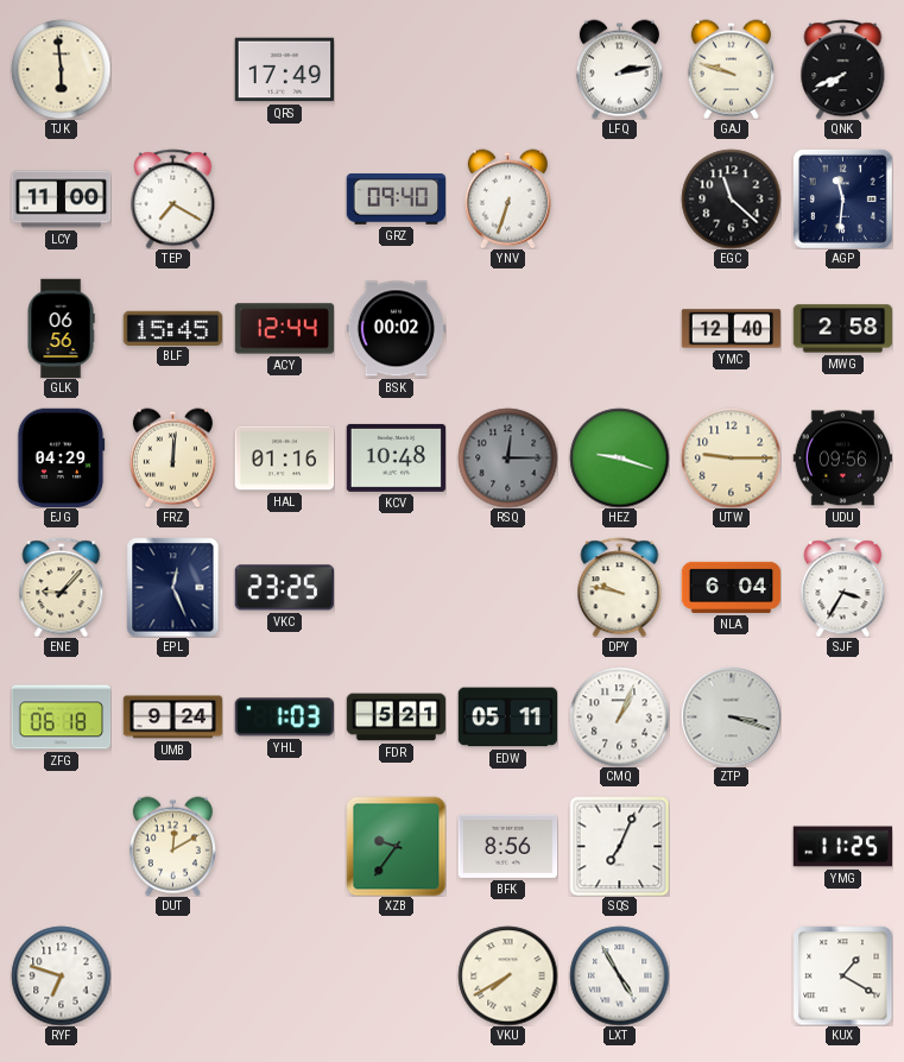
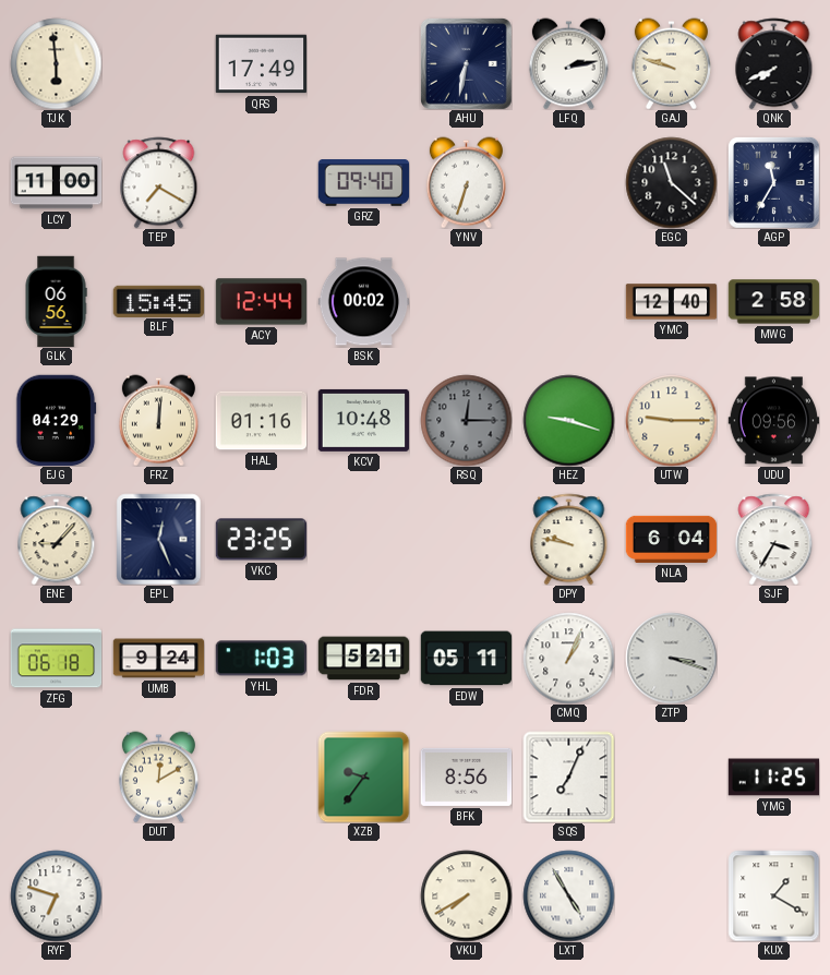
AHU: none -> 6:32
AGP: 11:31 -> 11:35
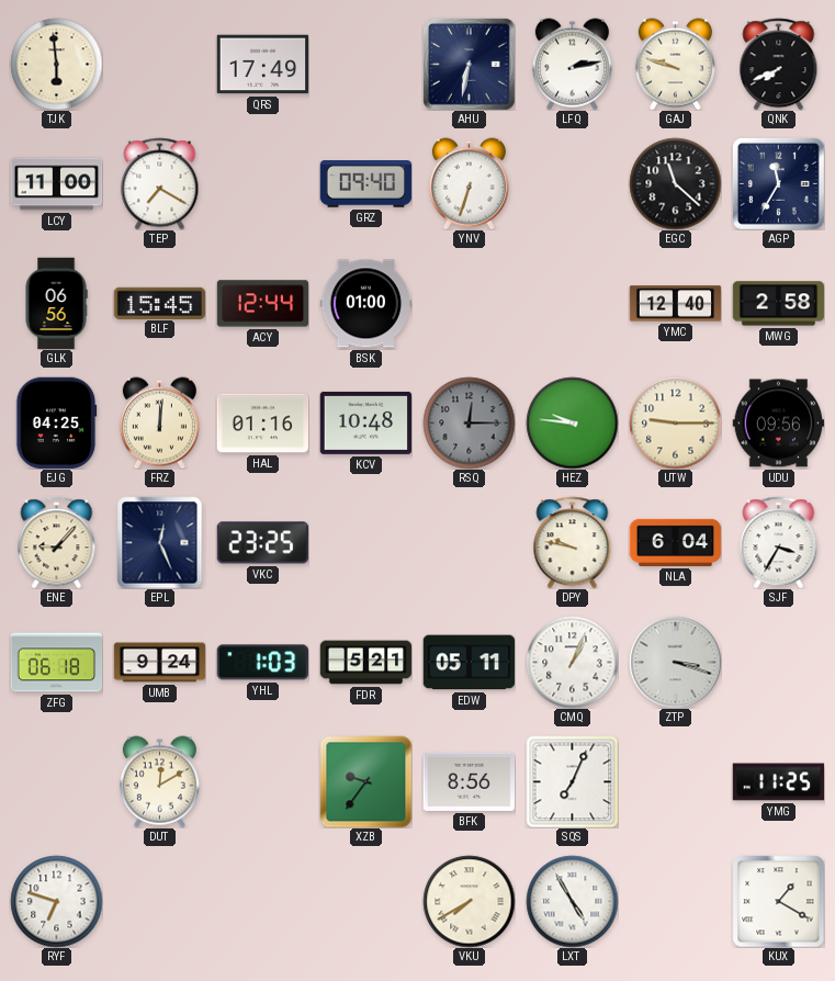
BSK: 00:02 -> 01:00
EJG: 04:29 -> 04:25
HEZ: 9:18 -> 9:46
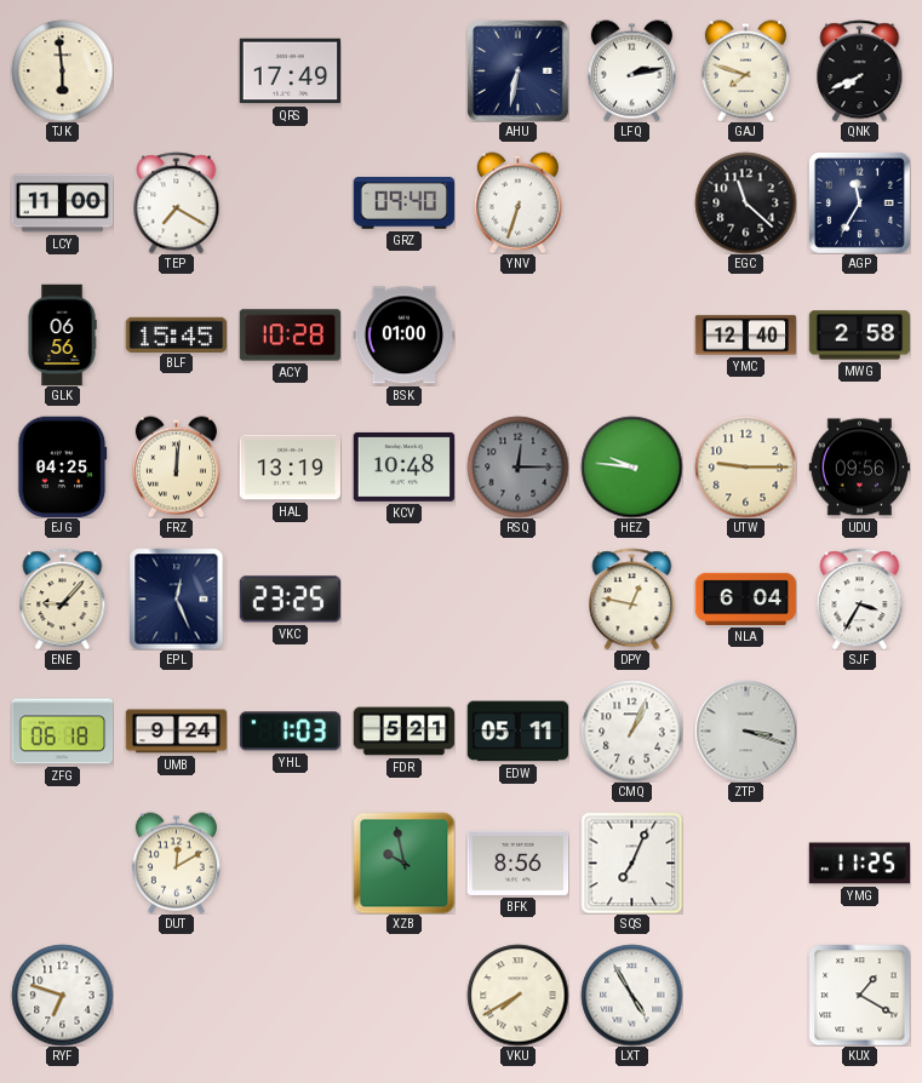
GAJ: 9:48 -> 7:48
ACY: 12:44 -> 10:28
HAL: 01:16 -> 13:19
DPY: 9:47 -> 12:47
XZB: 9:36 -> 9:58
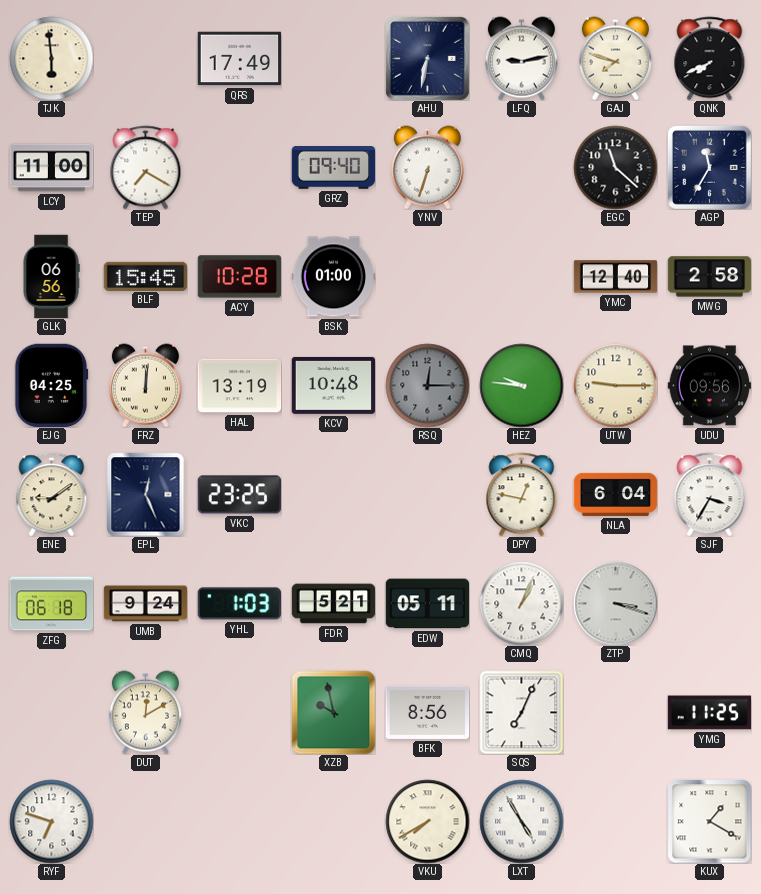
LFQ: 2:13 -> 9:13
ENE: 9:07 -> 9:09
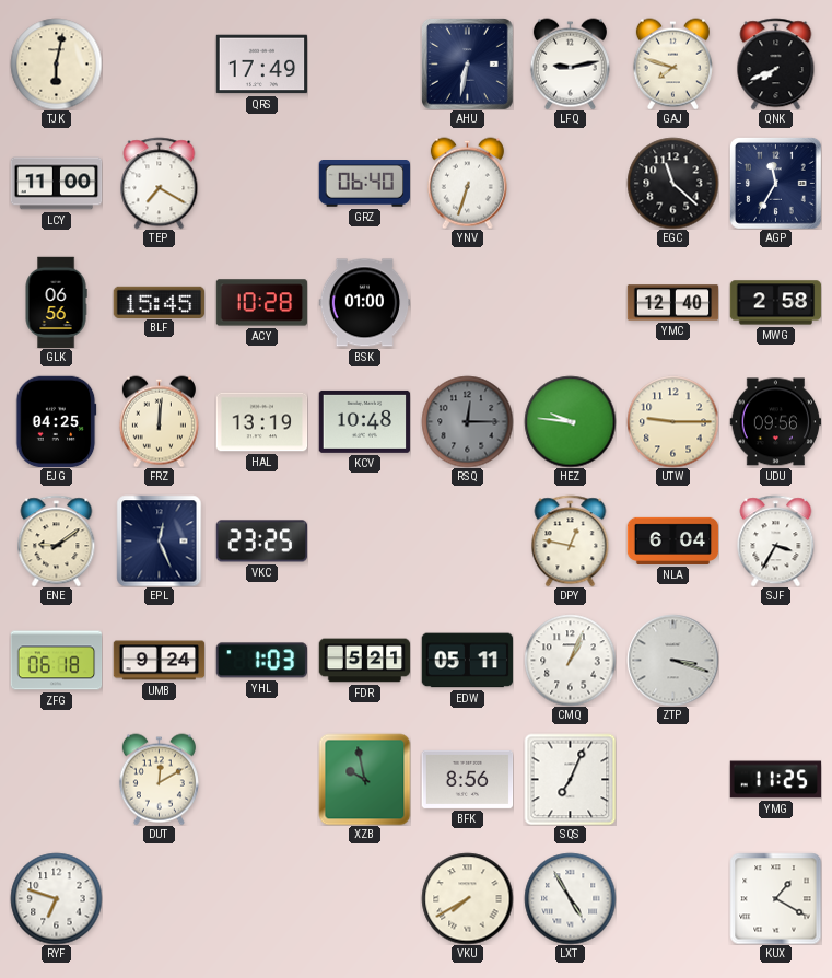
TJK: 5:59 -> 6:02
GRZ: 09:40 -> 06:40
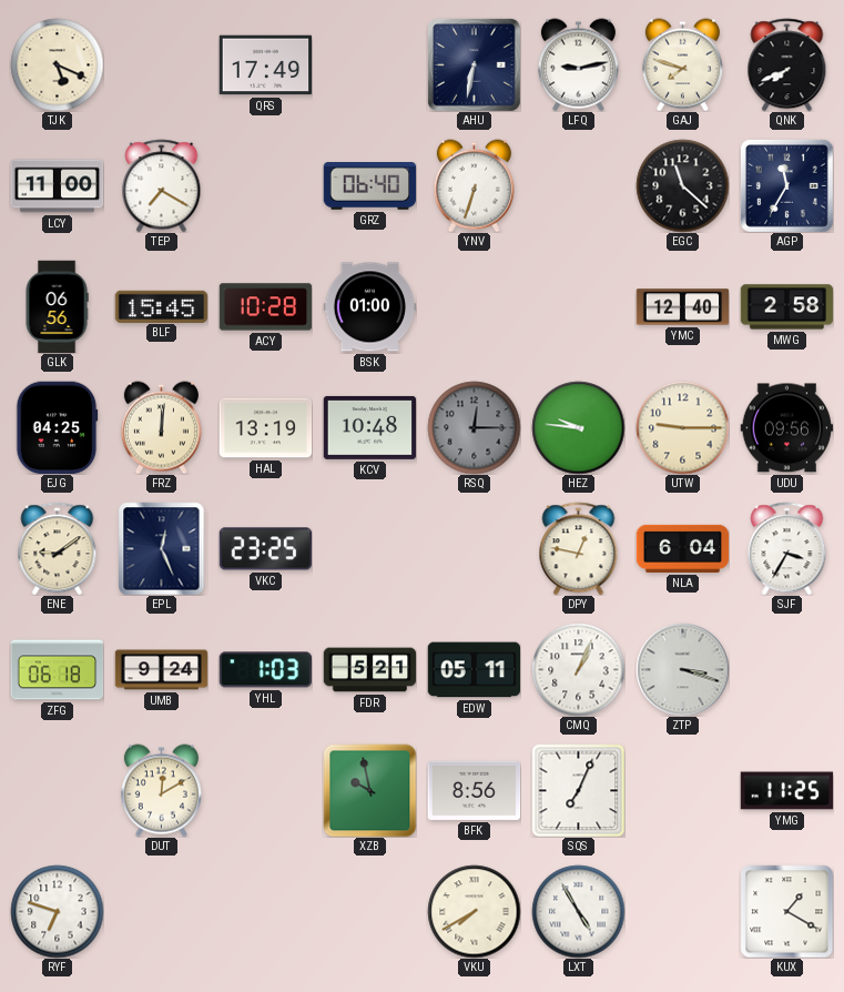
TJK: 6:02 -> 5:19
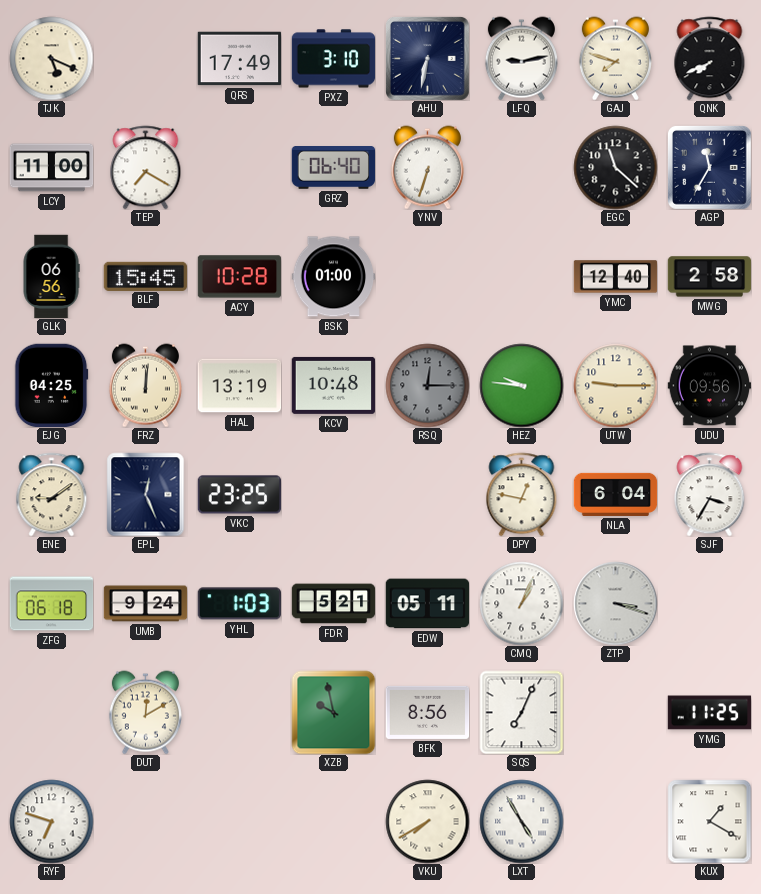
PXZ: none -> 3:10
